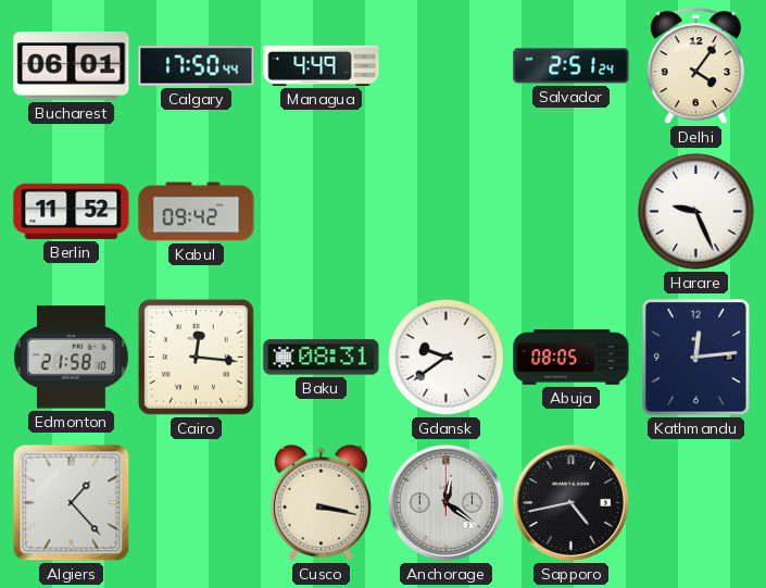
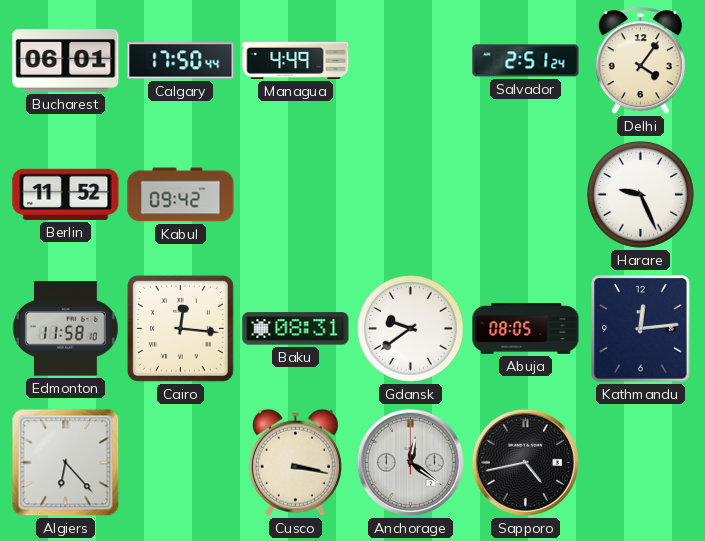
Edmonton: 21:58 -> 11:58
Algiers: 1:23 -> 6:23
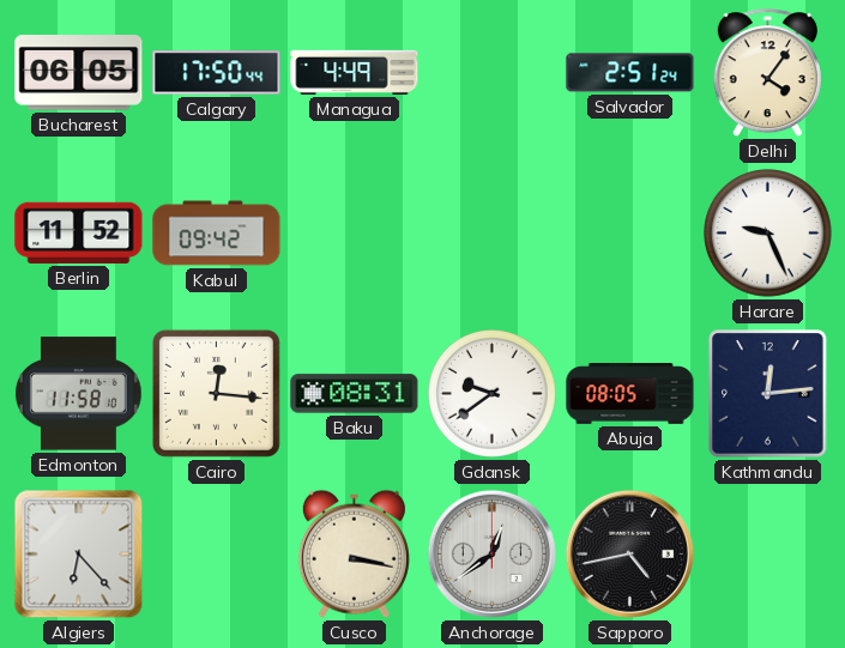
Bucharest: 06:01 -> 06:05
Anchorage: 12:21 -> 12:39
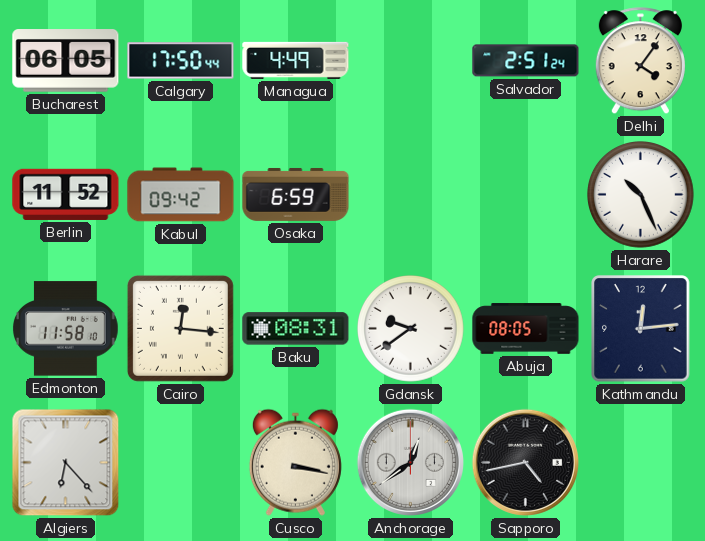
Osaka: none -> 6:59
Harare: 9:26 -> 10:26
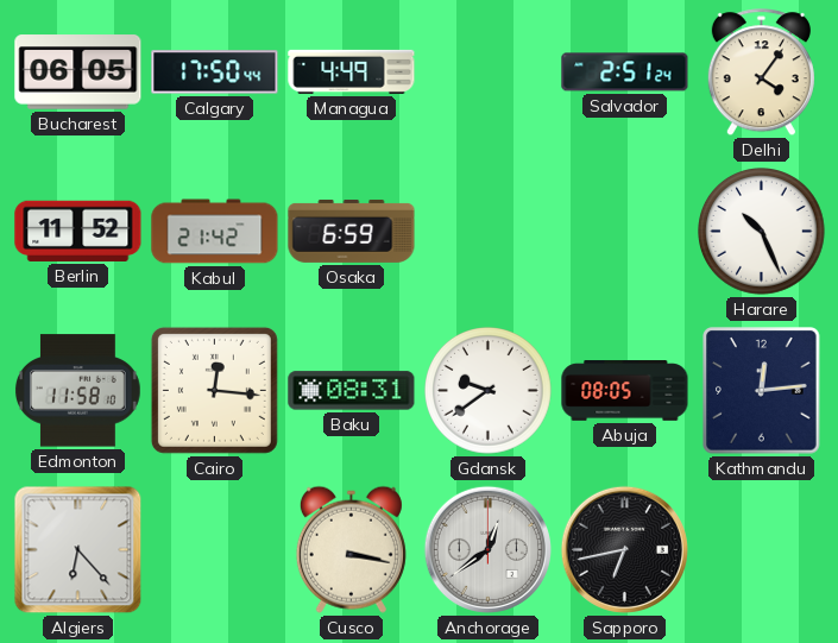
Kabul: 09:42 -> 21:42
Sapporo: 4:43 -> 6:43
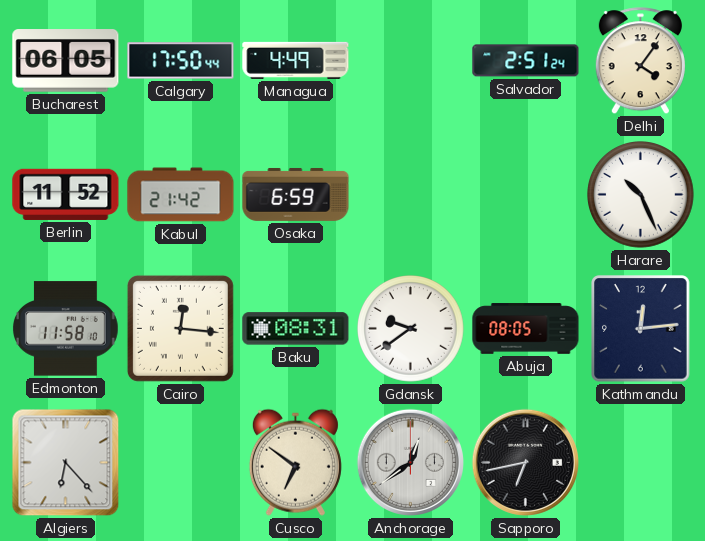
Cusco: 3:17 -> 6:51
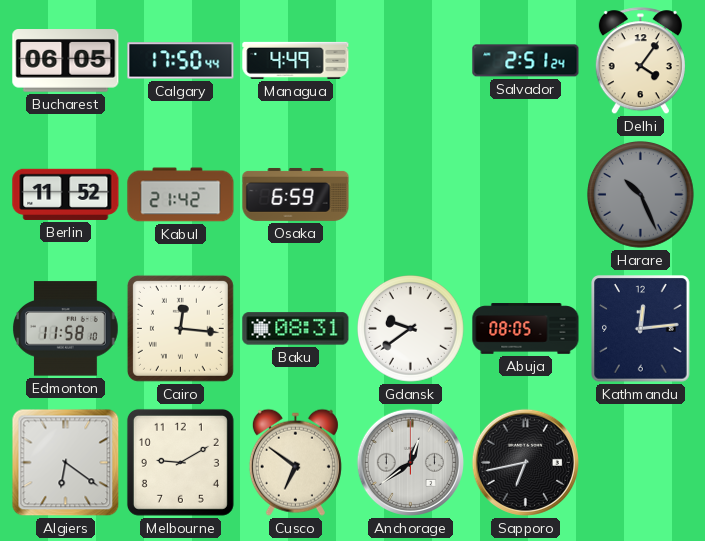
Harare dial: white -> grey
Algiers: 6:23 -> 6:21
Melbourne: none -> 9:10
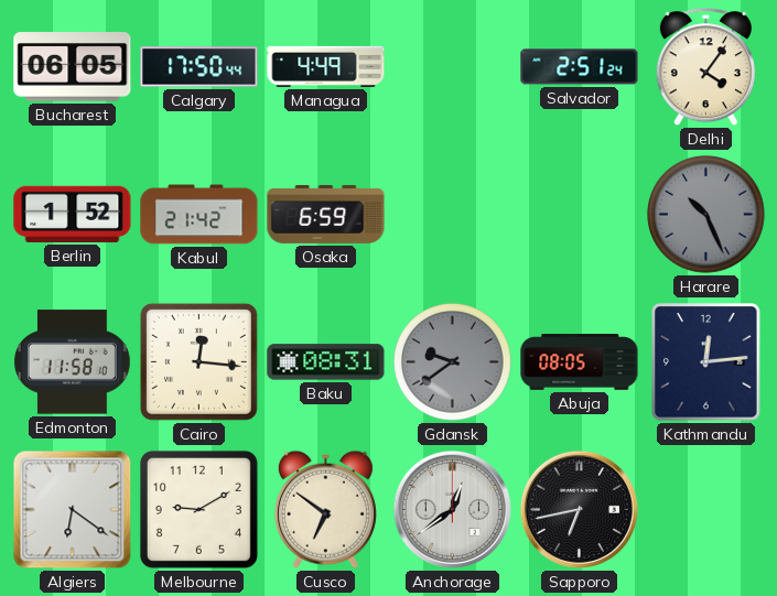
Berlin: 11:52 -> 1:52
Gdansk dial: white -> grey
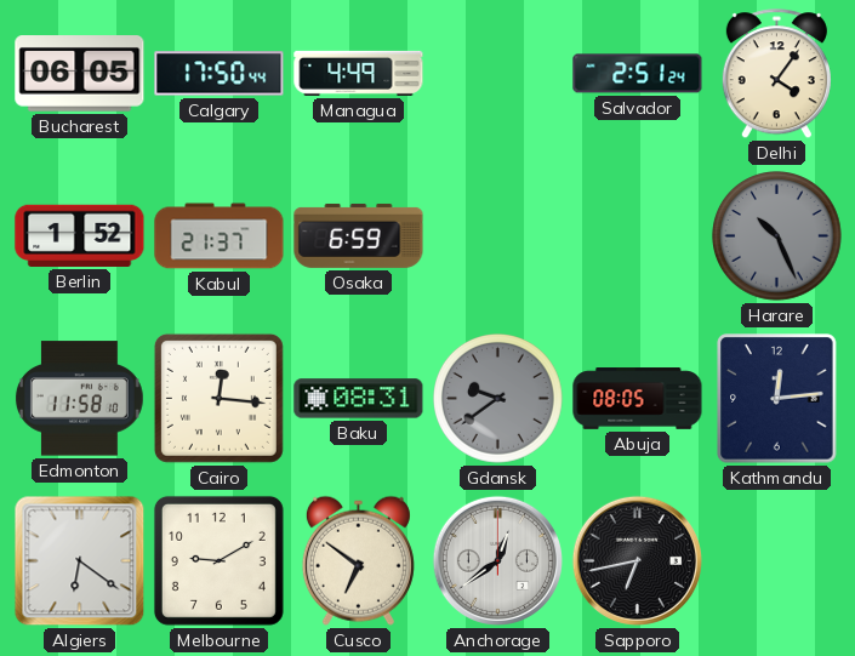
Kabul: 21:42 -> 21:37
